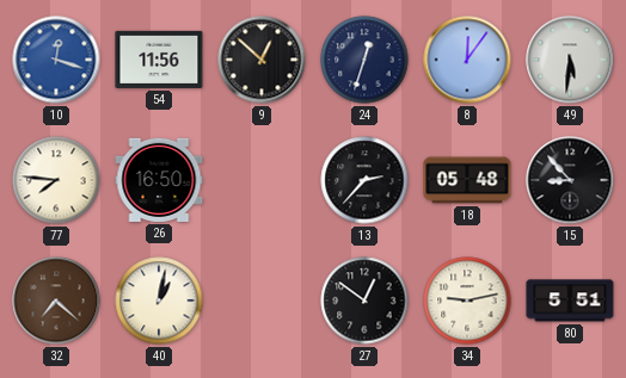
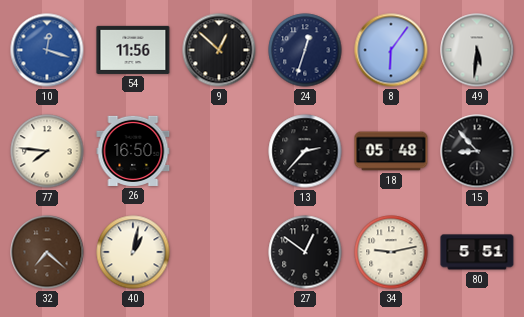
8: 12:06 -> 6:06
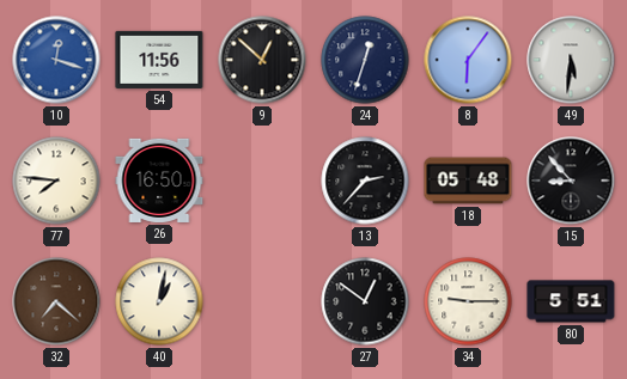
34: 9:13 -> 9:15
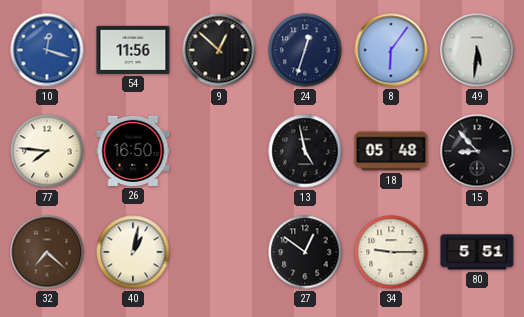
13: 2:37 -> 4:58
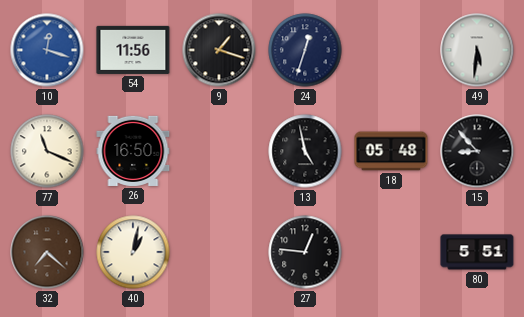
9: 12:52 -> 1:18
8: 6:06 -> none
77: 7:46 -> 11:19
27: 12:51 -> 12:46
34: 9:15 -> none
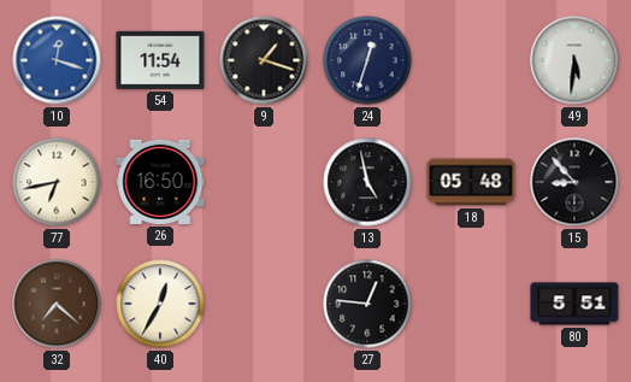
54: 11:56 -> 11:54
77: 11:19 -> 6:43
40: 1:02 -> 12:35
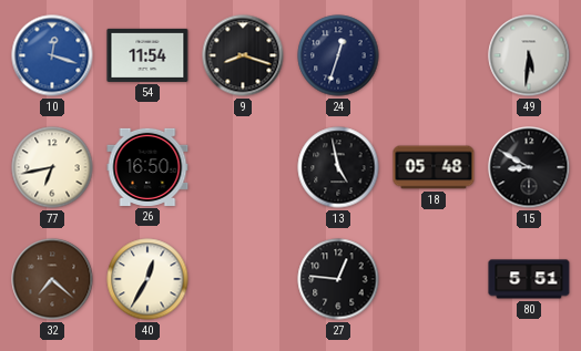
9: 1:18 -> 8:18
15: 8:53 -> 8:50
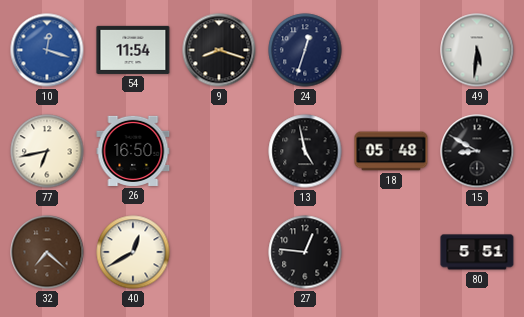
40: 12:35 -> 12:40
